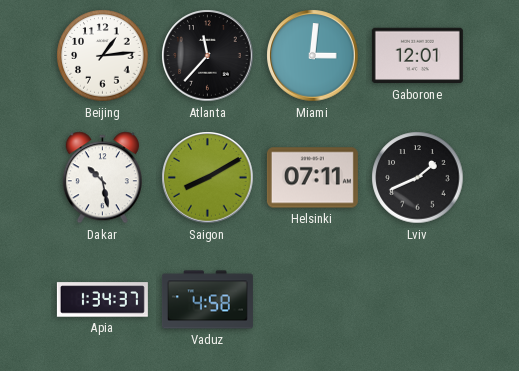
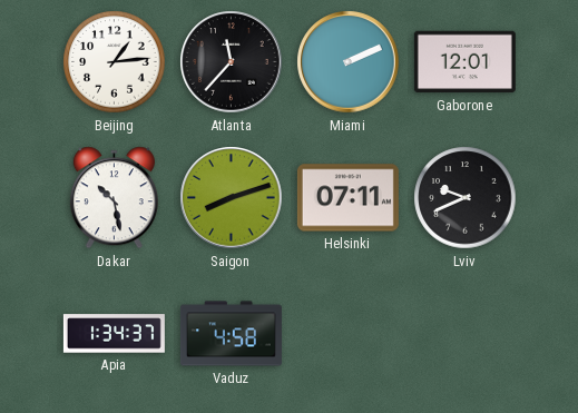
Miami: 3:01 -> 2:11
Saigon: 8:10 -> 8:12
Lviv: 1:41 -> 9:41
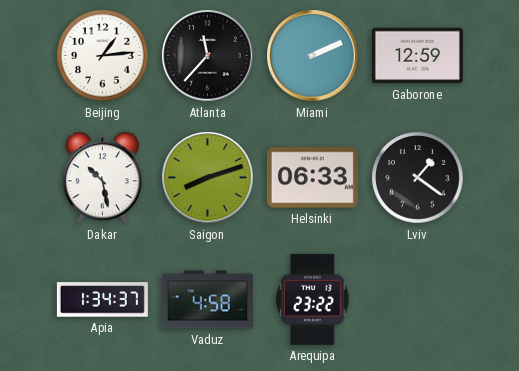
Gaborone: 12:01 -> 12:59
Helsinki: 07:11 -> 06:33
Lviv: 9:41 -> 1:21
Arequipa: none -> 23:22
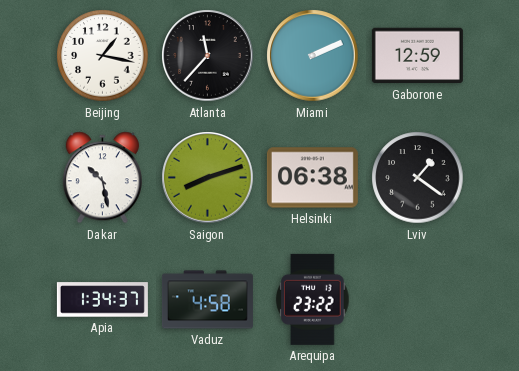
Beijing: 1:14 -> 1:17
Helsinki: 06:33 -> 06:38
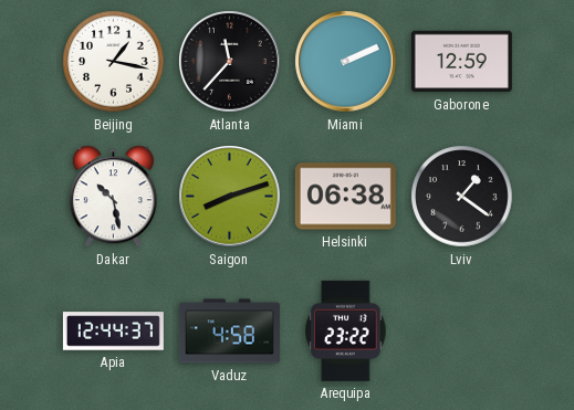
Apia: 1:34 -> 12:44
